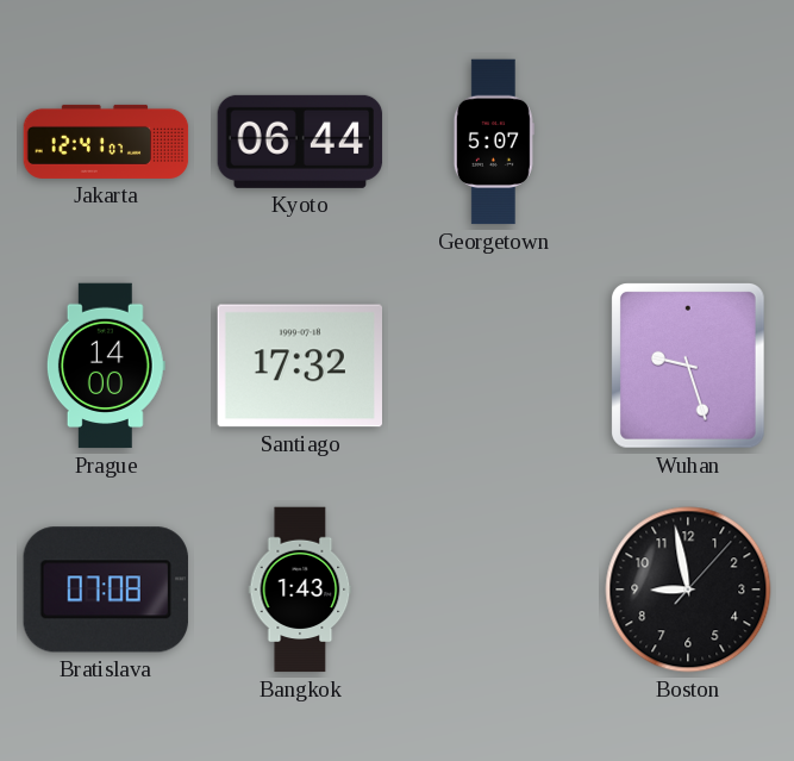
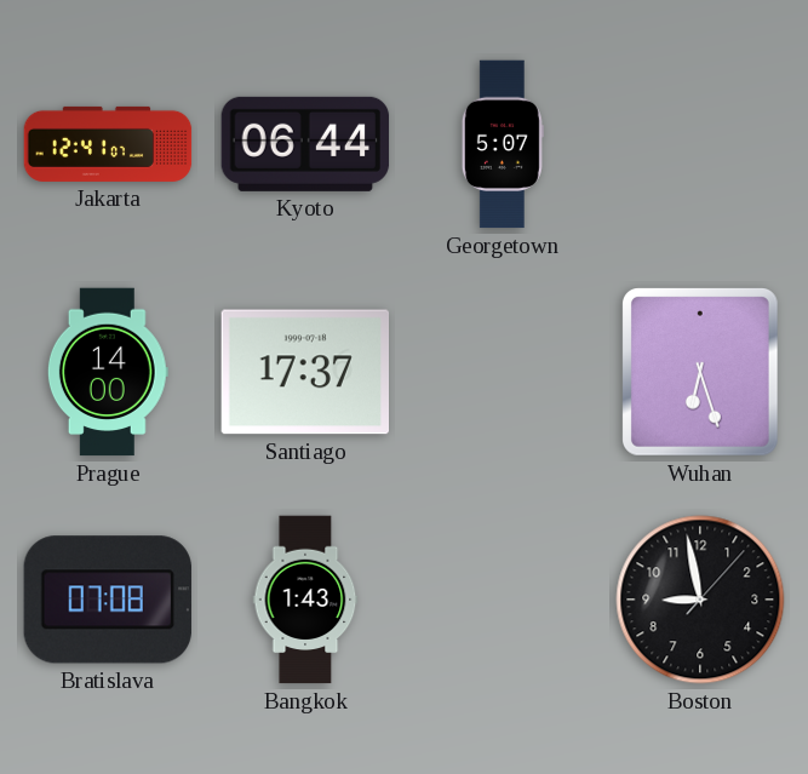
Santiago: 17:32 -> 17:37
Wuhan: 9:27 -> 6:27
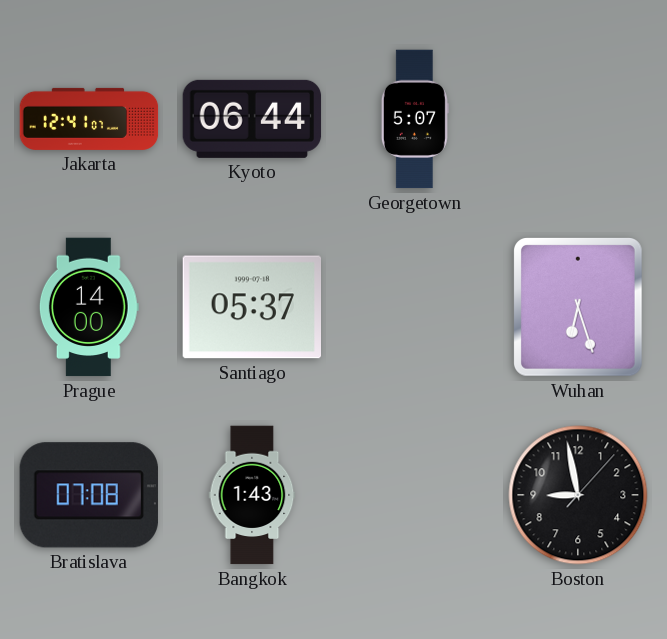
Santiago: 17:37 -> 05:37
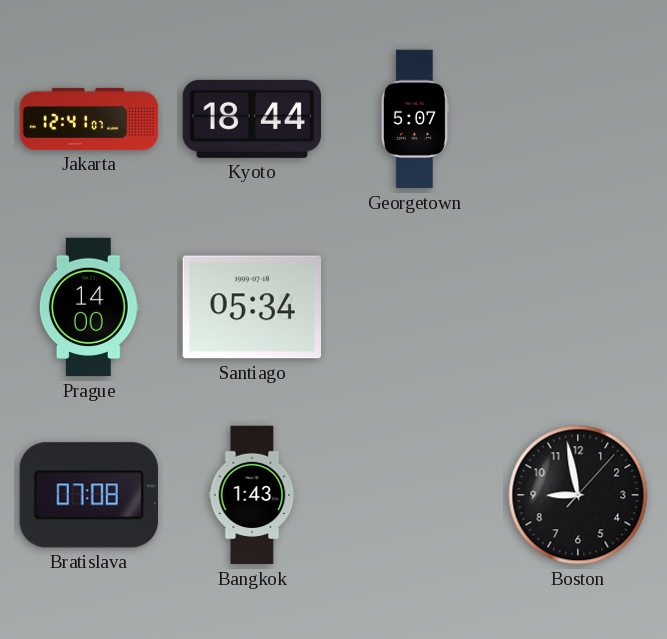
Kyoto: 06:44 -> 18:44
Santiago: 05:37 -> 05:34
Wuhan: 6:27 -> none
